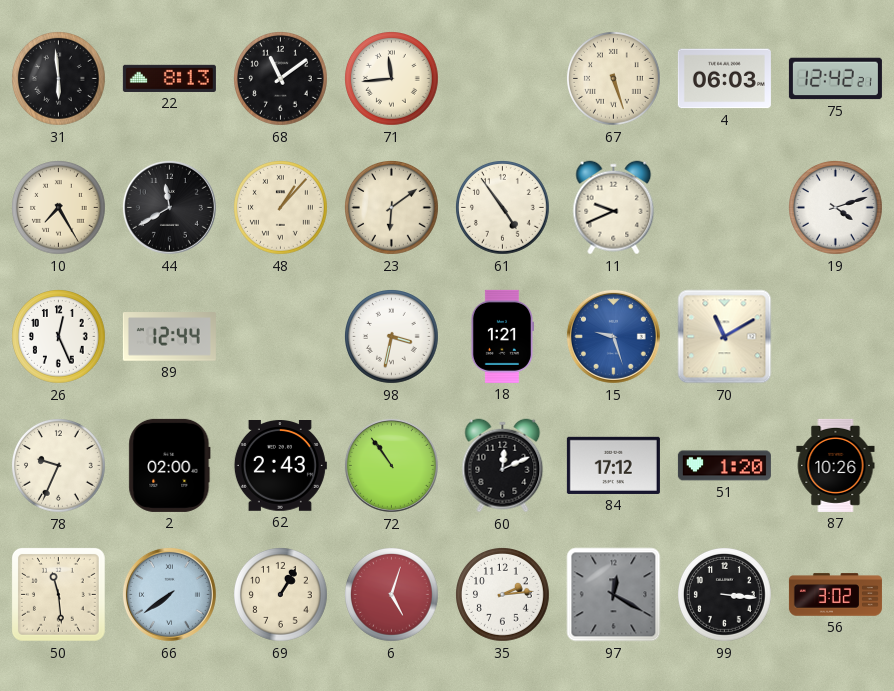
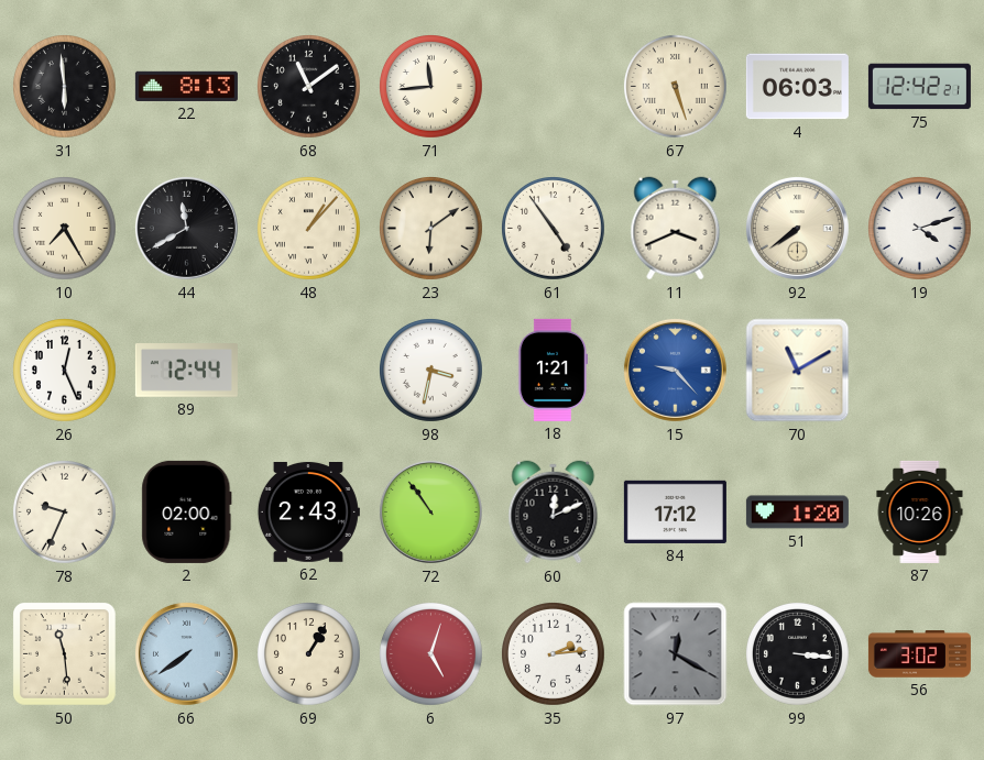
11: 9:41 -> 3:41
92: none -> 7:39
15: 9:27 -> 9:23
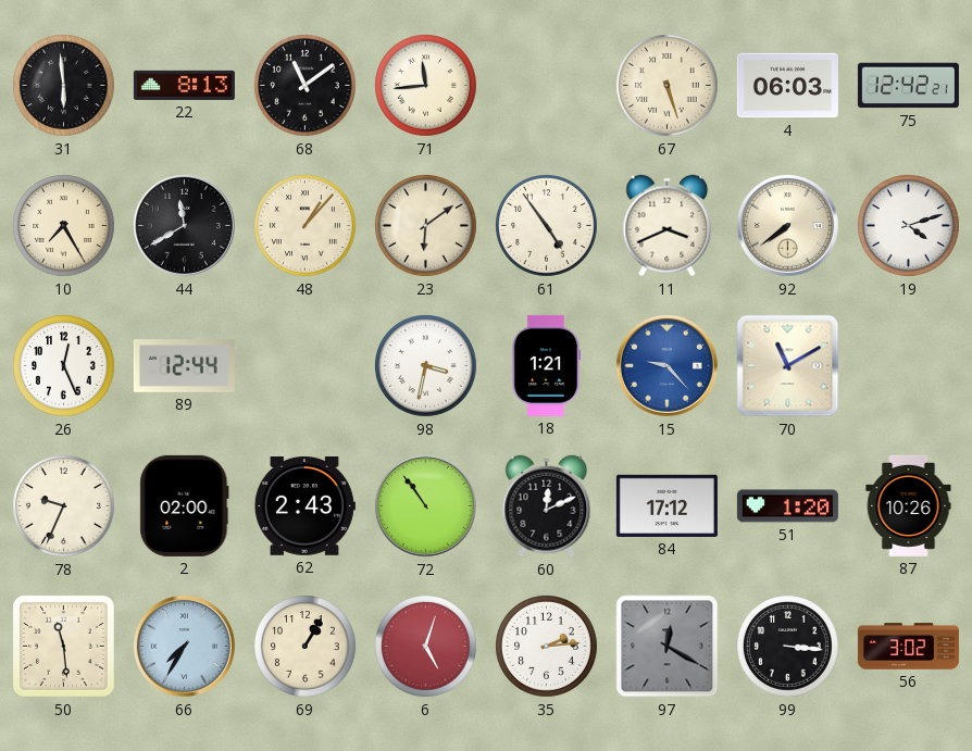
66: 7:39 -> 7:35
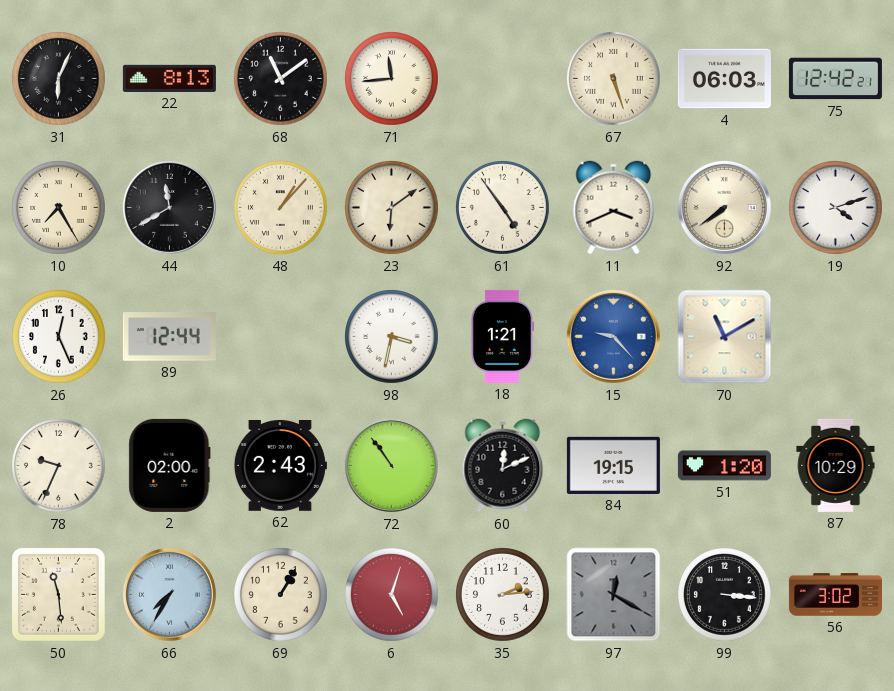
31: 5:59 -> 6:04
84: 17:12 -> 19:15
87: 10:26 -> 10:29
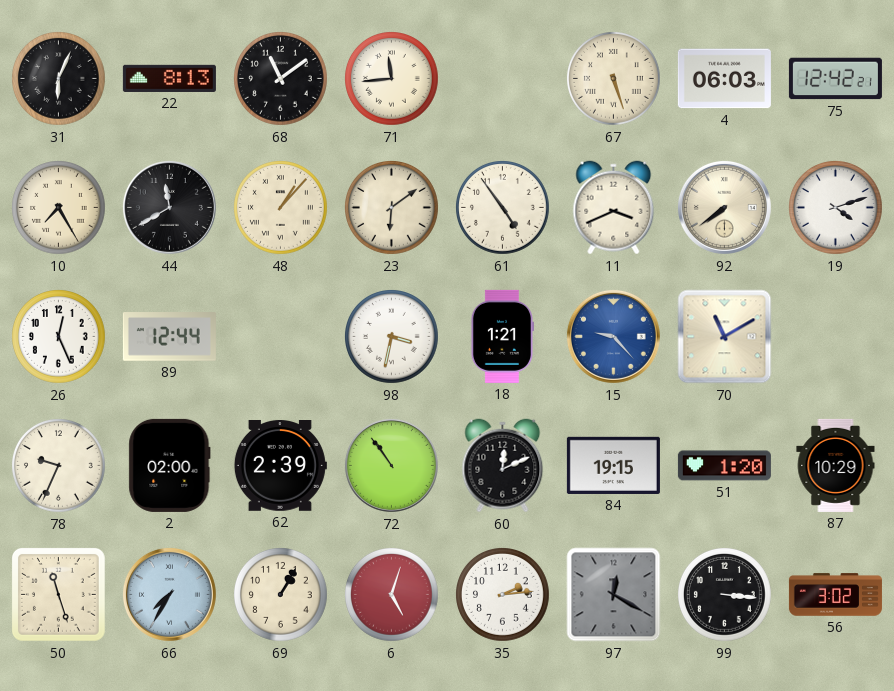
62: 2:43 -> 2:39
50: 11:29 -> 11:27
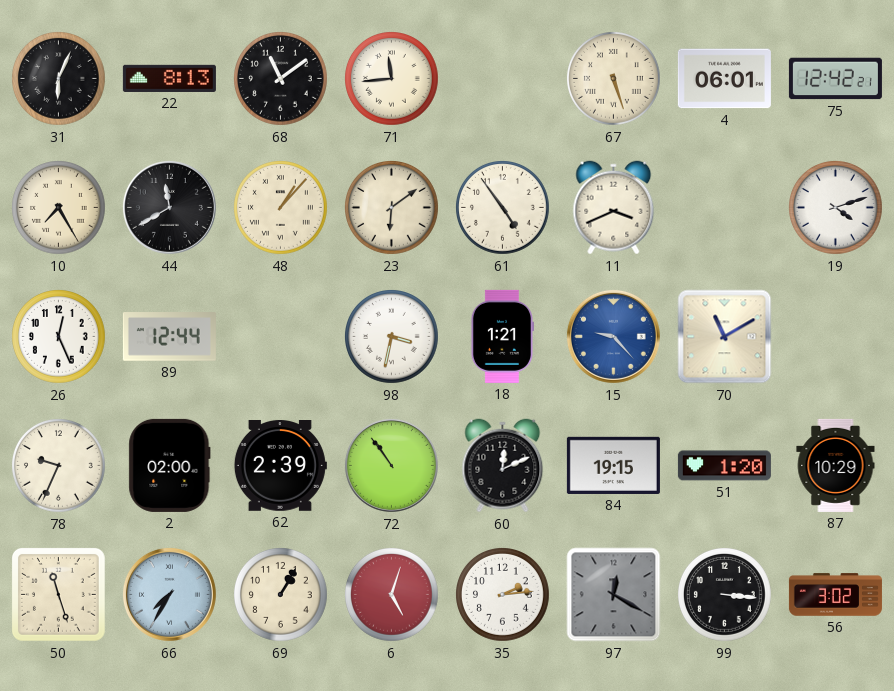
4: 06:03 -> 06:01
92: 7:39 -> none
